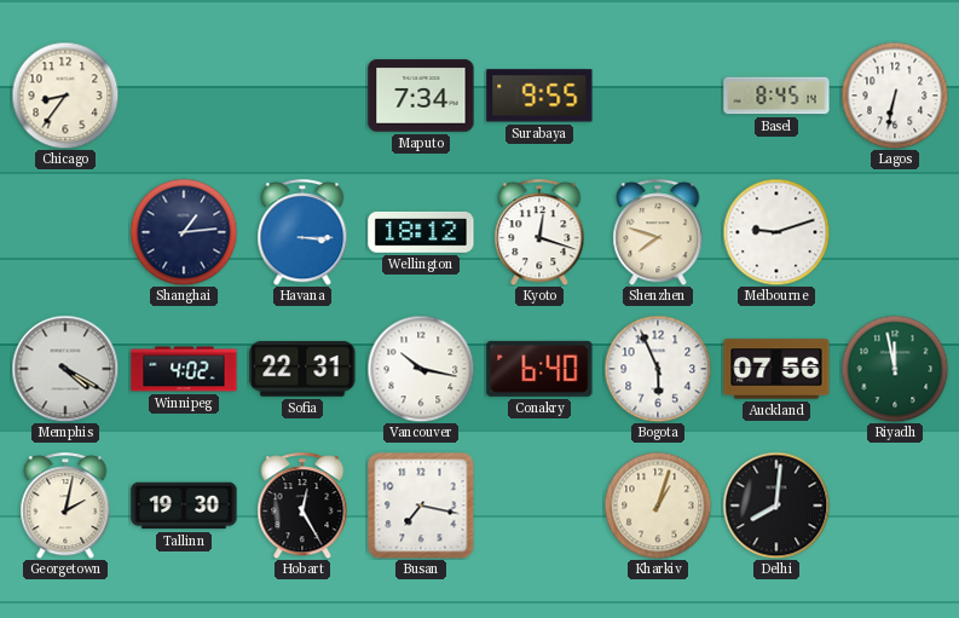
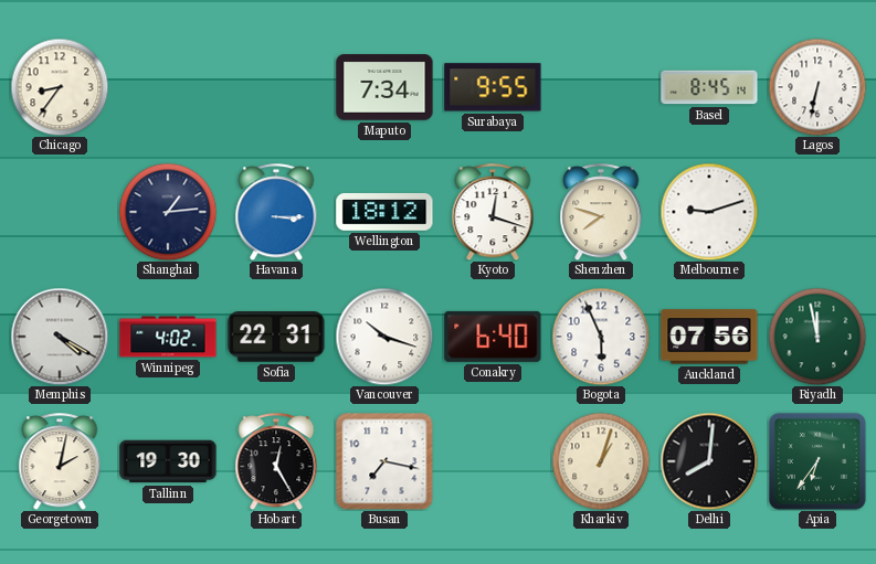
Vancouver: 10:17 -> 10:18
Apia: none -> 6:36
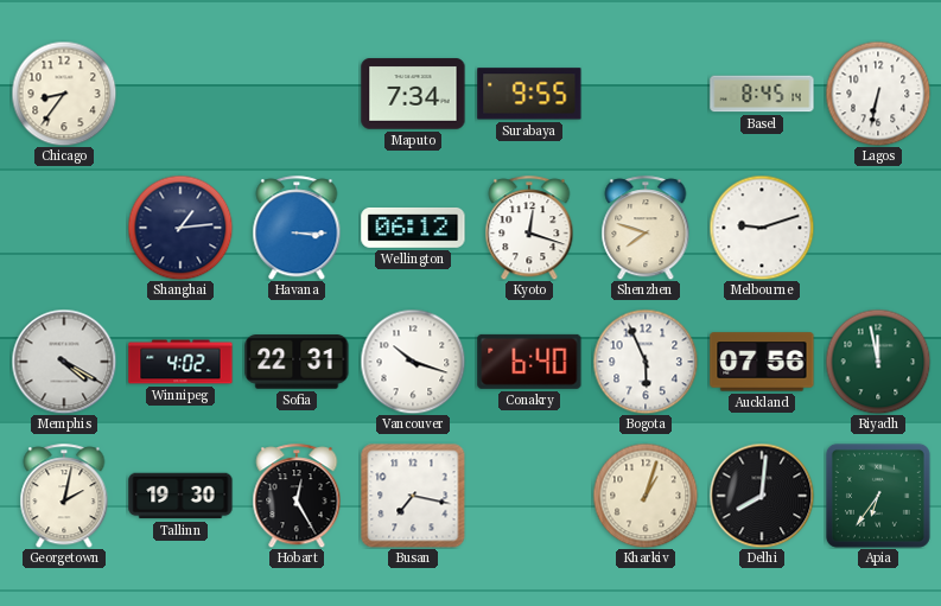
Wellington: 18:12 -> 06:12
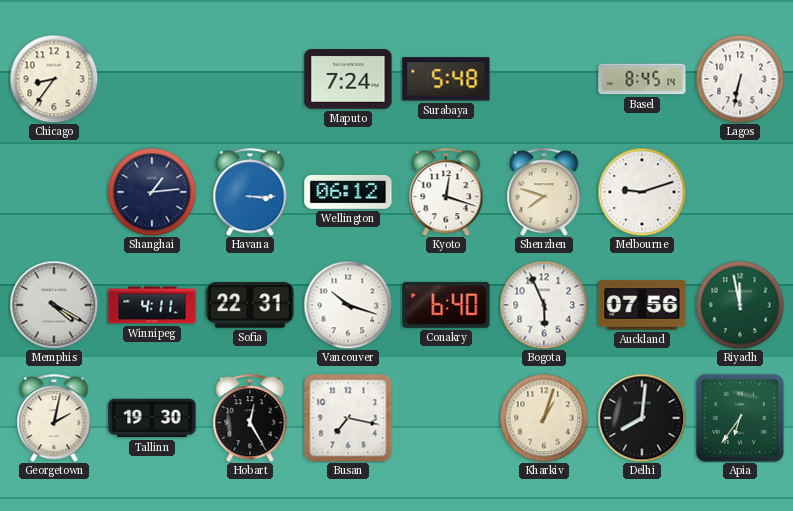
Maputo: 7:34 -> 7:24
Surabaya: 9:55 -> 5:48
Winnipeg: 4:02 -> 4:11
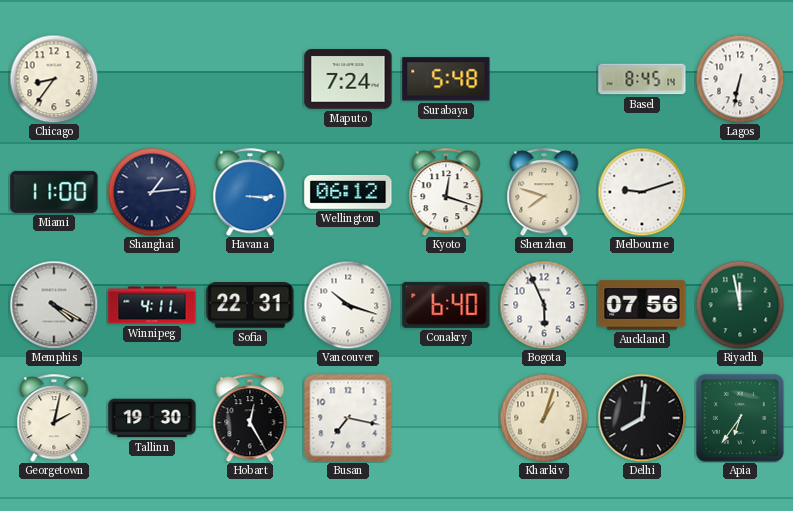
Miami: none -> 11:00
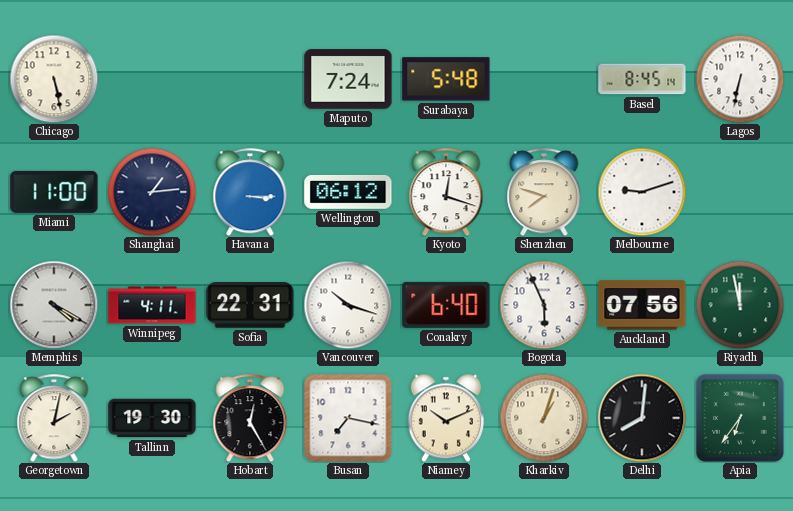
Chicago: 8:36 -> 5:28
Niamey: none -> 10:11
